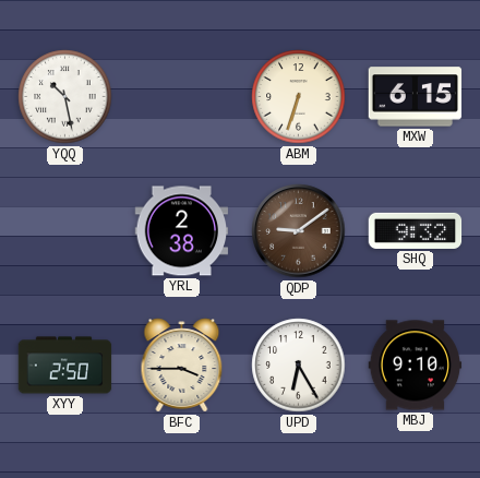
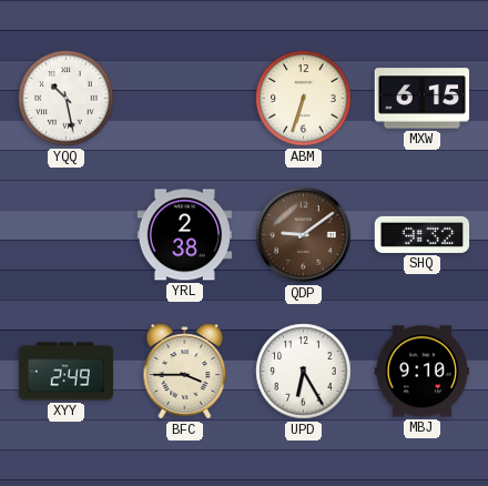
XYY: 2:50 -> 2:49
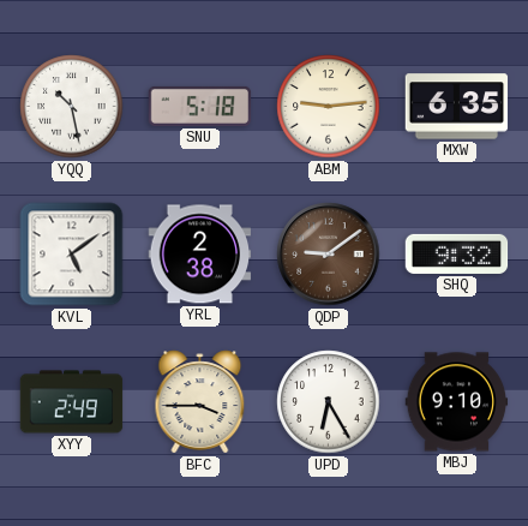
SNU: none -> 5:18
ABM: 6:33 -> 9:14
MXW: 6:15 -> 6:35
KVL: none -> 5:09
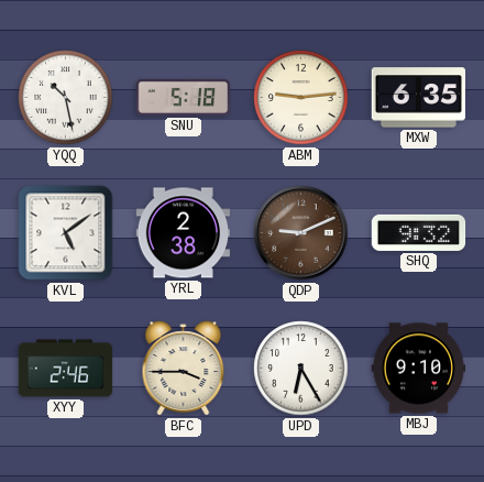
QDP: 9:09 -> 9:11
XYY: 2:49 -> 2:46
